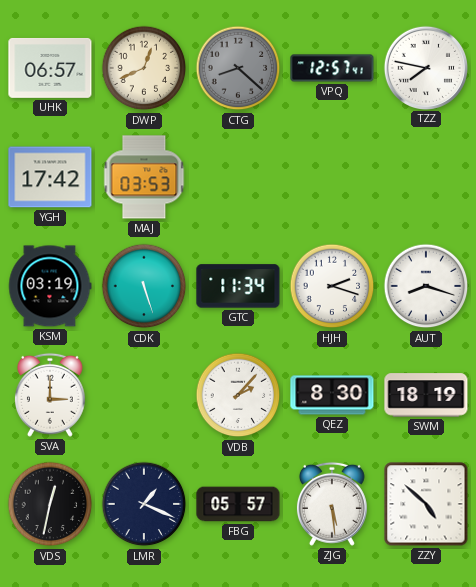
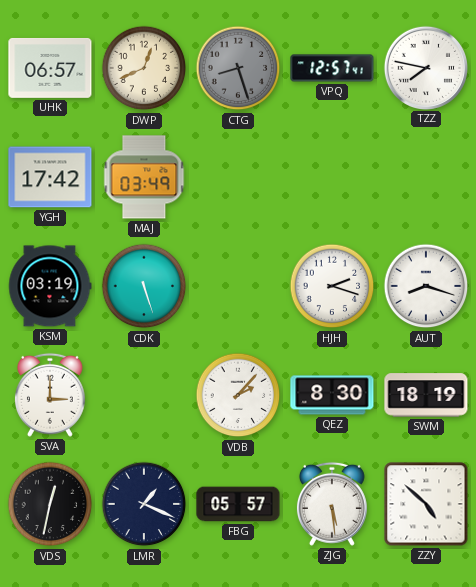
CTG: 8:22 -> 8:27
MAJ: 03:53 -> 03:49
GTC: 11:34 -> none
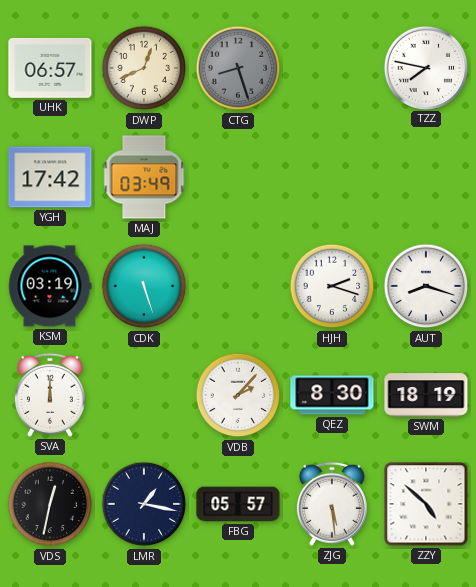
VPQ: 12:57 -> none
SVA: 3:00 -> 12:00
LMR: 1:19 -> 1:17
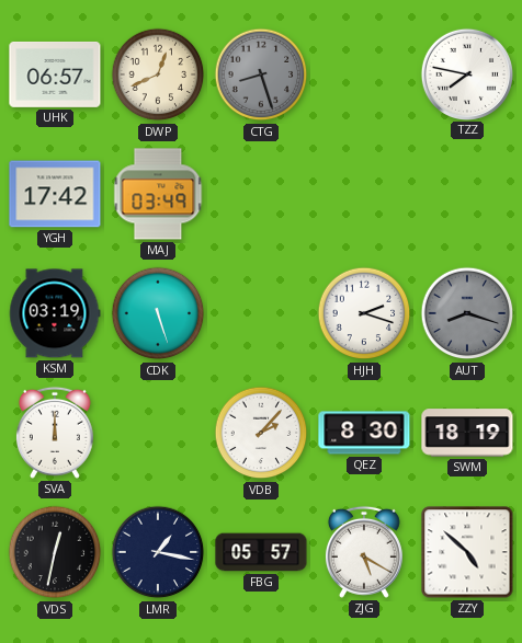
AUT dial: white -> grey
ZJG: 5:29 -> 5:20
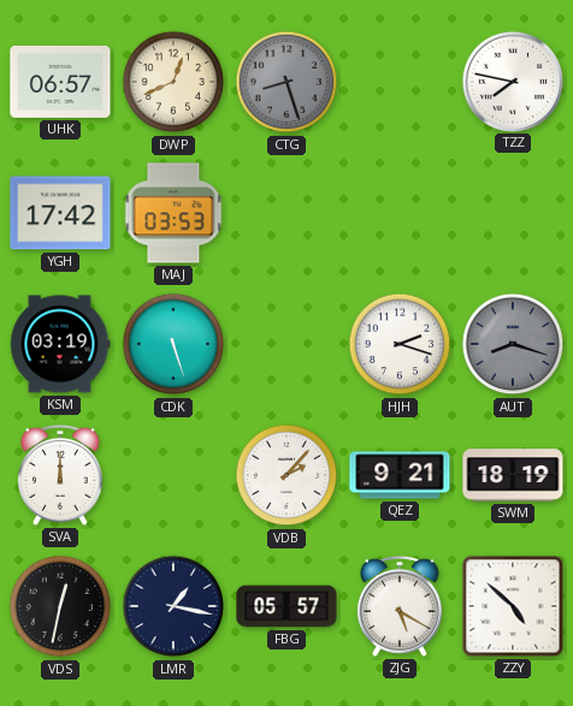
MAJ: 03:49 -> 03:53
QEZ: 8:30 -> 9:21
